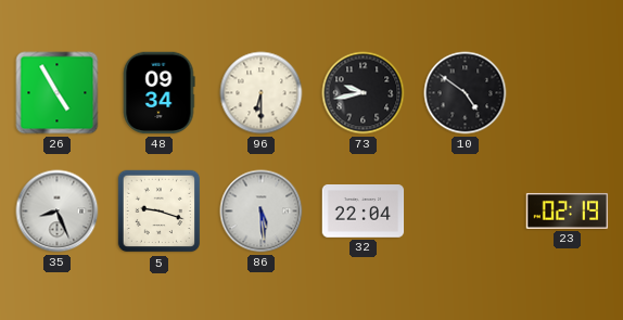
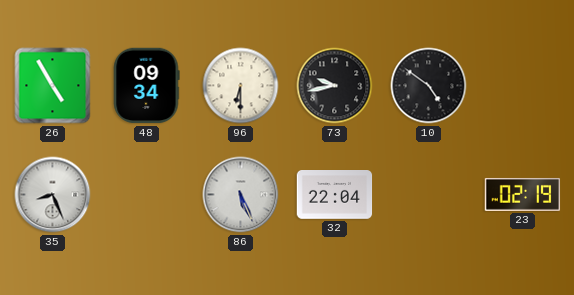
5: 9:18 -> none
86: 5:29 -> 5:26
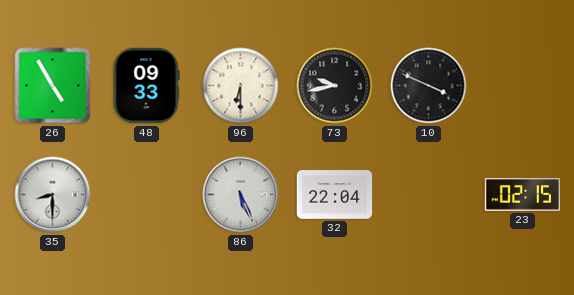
48: 09:34 -> 09:33
10: 4:51 -> 3:49
35: 8:26 -> 8:30
23: 02:19 -> 02:15
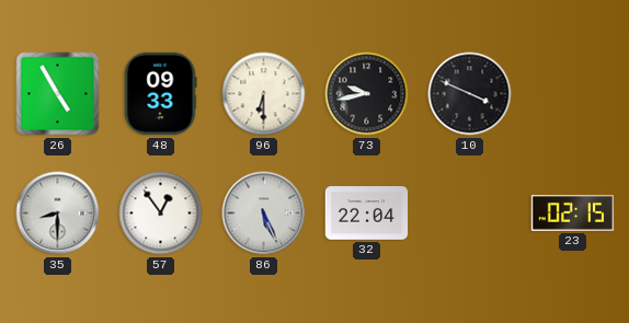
57: none -> 12:54
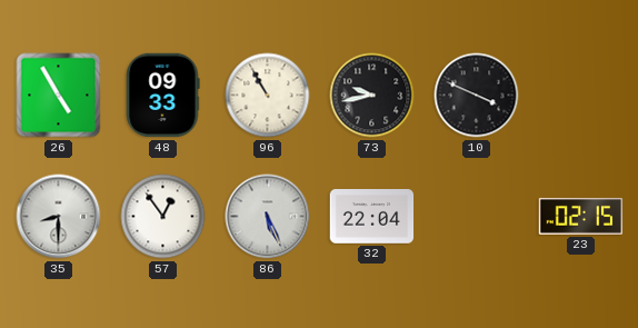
96: 6:30 -> 10:55
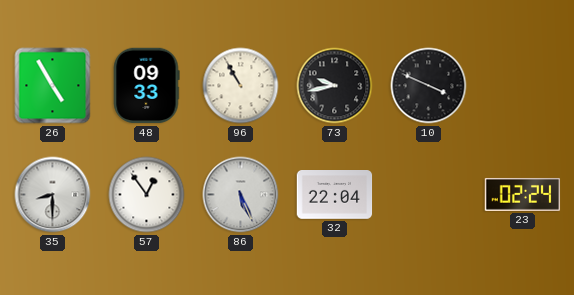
23: 02:15 -> 02:24
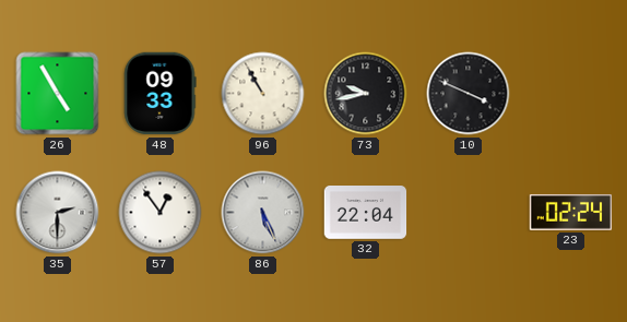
35: 8:30 -> 2:30
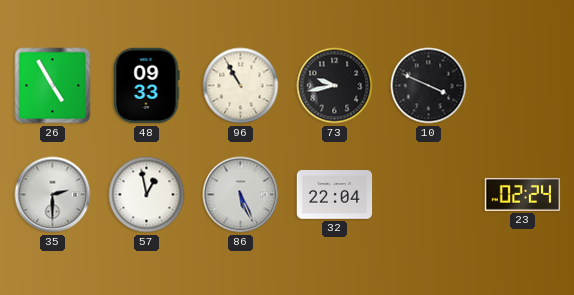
57: 12:54 -> 12:58
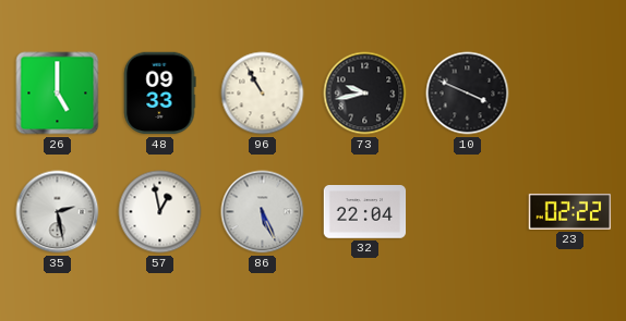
26: 4:55 -> 5:00
35: 2:30 -> 2:28
23: 02:24 -> 02:22
